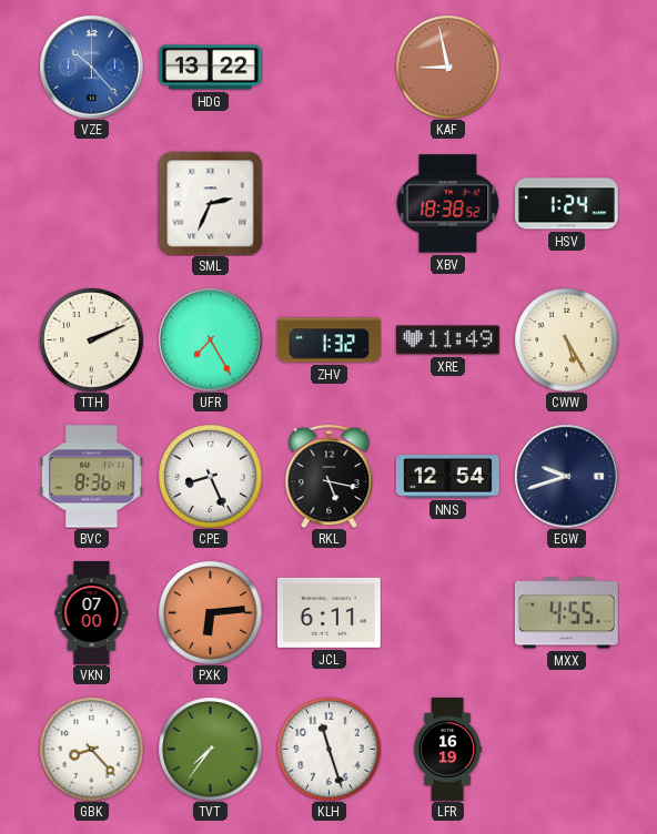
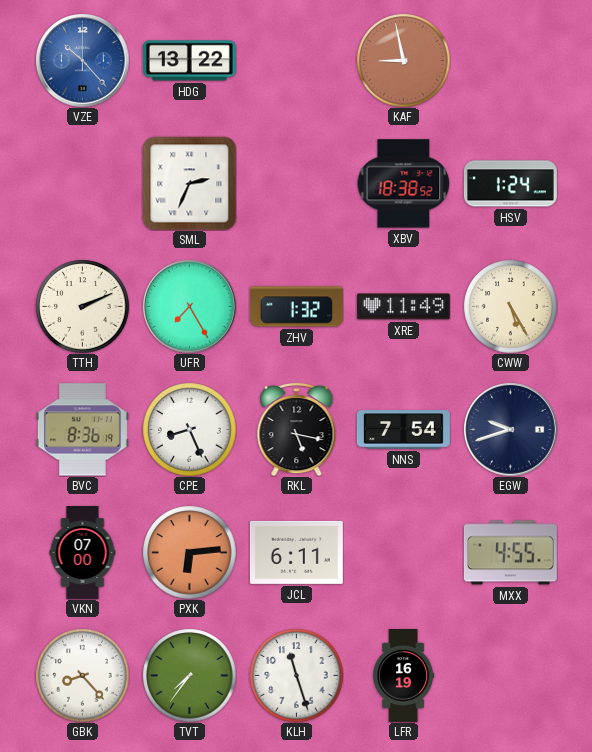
NNS: 12:54 -> 7:54
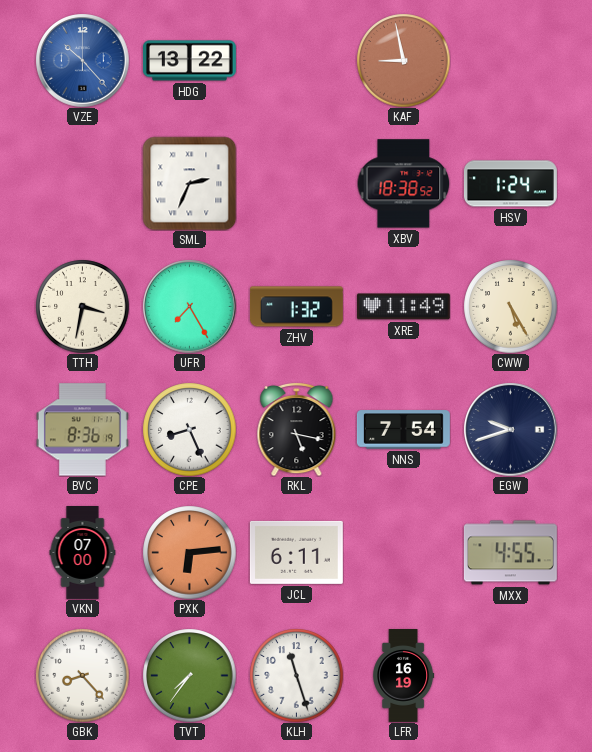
TTH: 2:11 -> 3:32
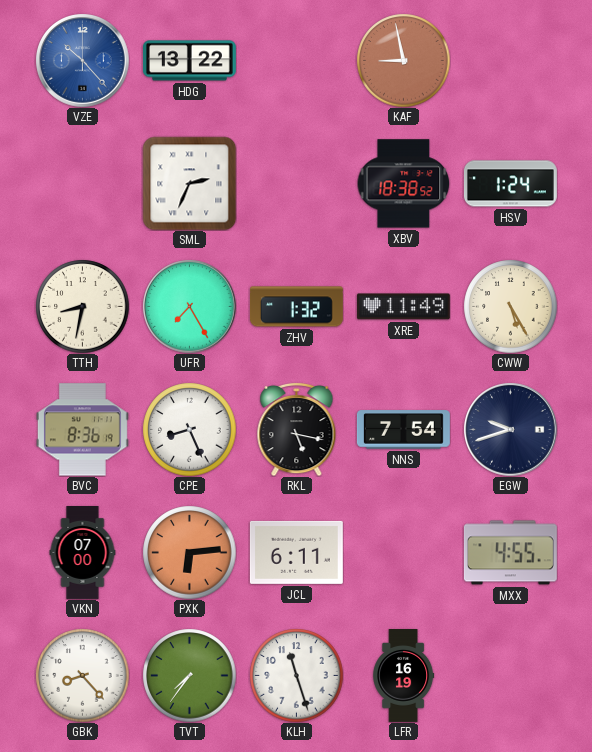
TTH: 3:32 -> 8:32
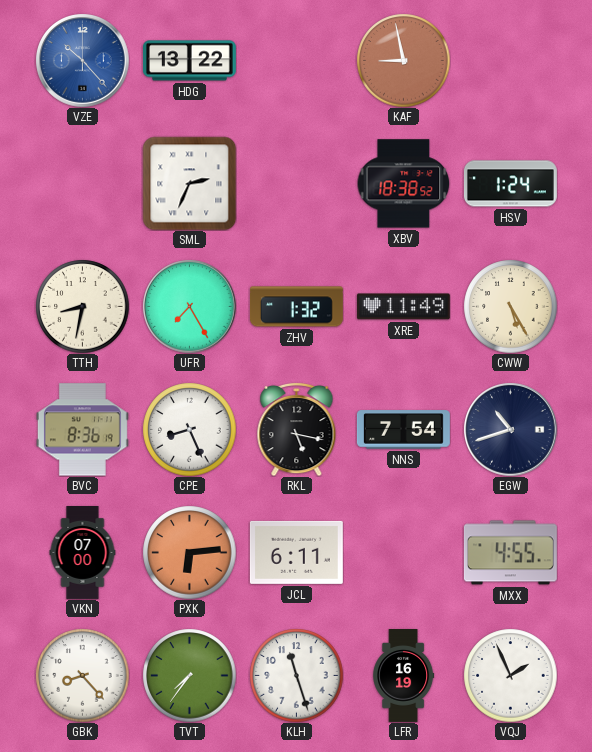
EGW: 9:42 -> 10:42
VQJ: none -> 1:56
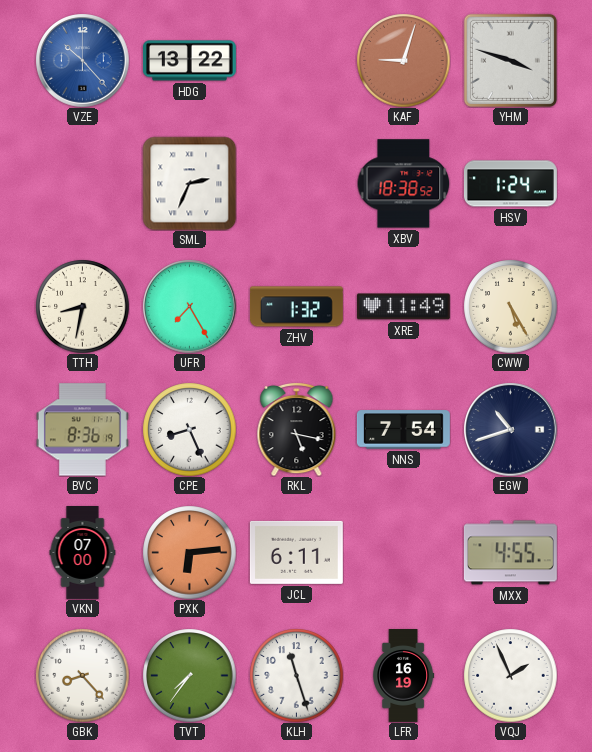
KAF: 8:58 -> 9:03
YHM: none -> 3:48
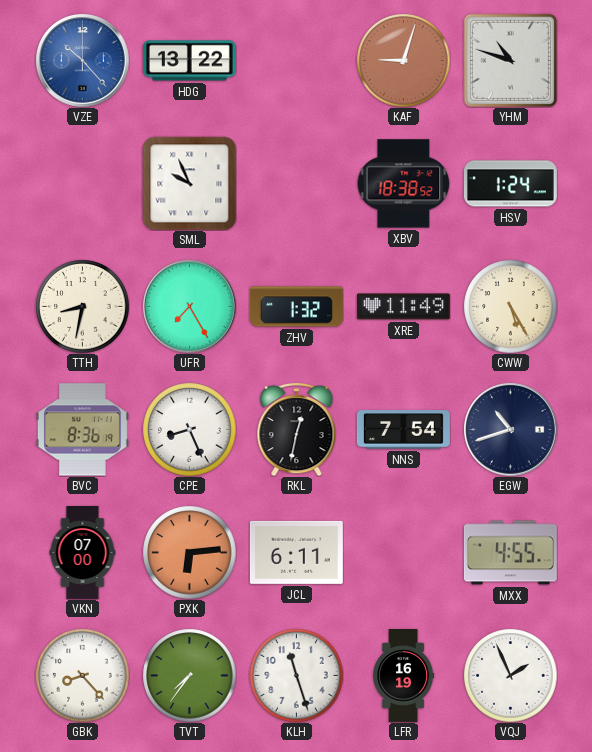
YHM: 3:48 -> 10:48
SML: 2:34 -> 9:56
RKL: 5:17 -> 12:32
